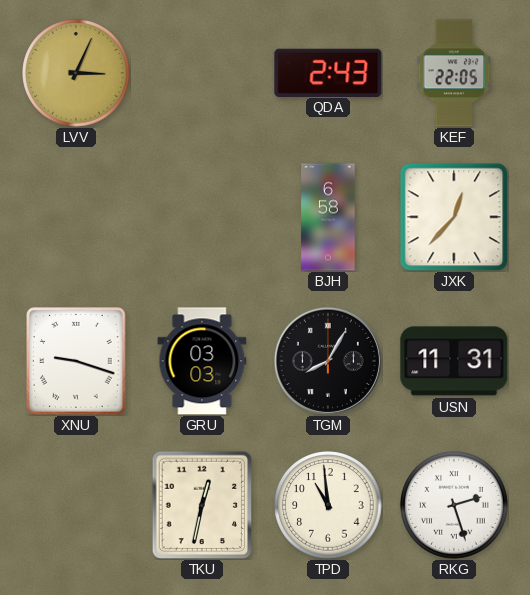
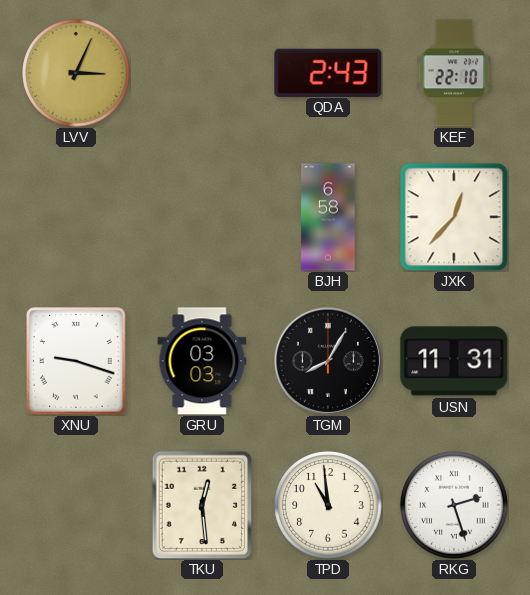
KEF: 22:05 -> 22:10
TKU: 12:32 -> 12:29
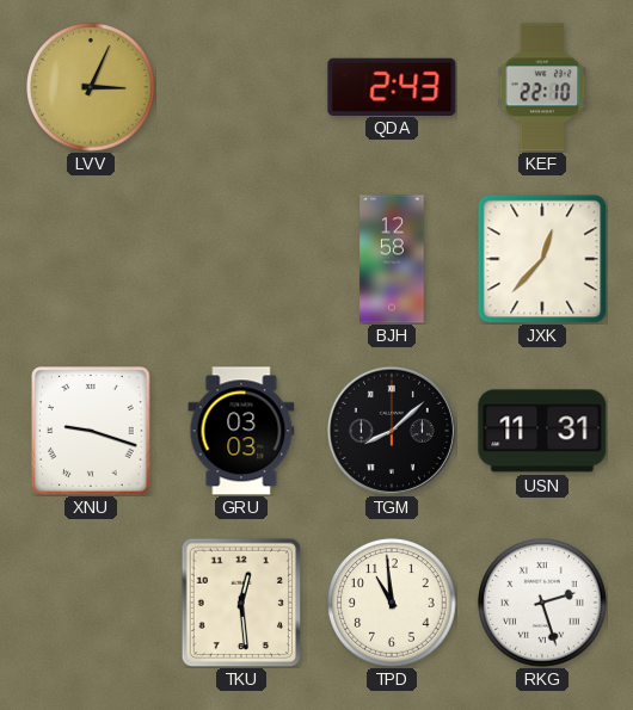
BJH: 6:58 -> 12:58
TGM: 8:05 -> 8:08
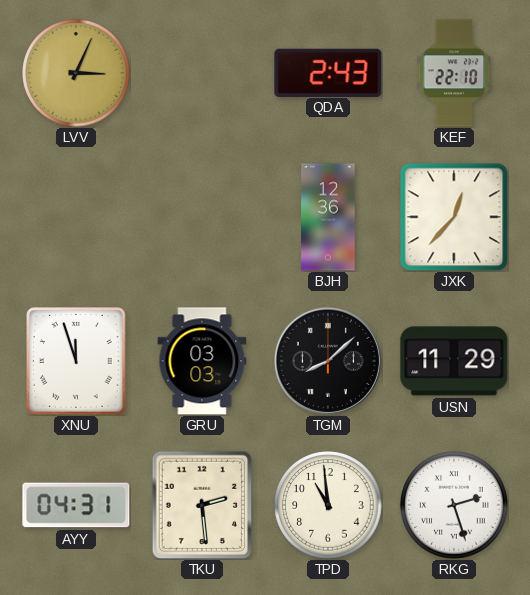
BJH: 12:58 -> 12:36
XNU: 9:18 -> 11:57
USN: 11:31 -> 11:29
AYY: none -> 04:31
TKU: 12:29 -> 2:29
